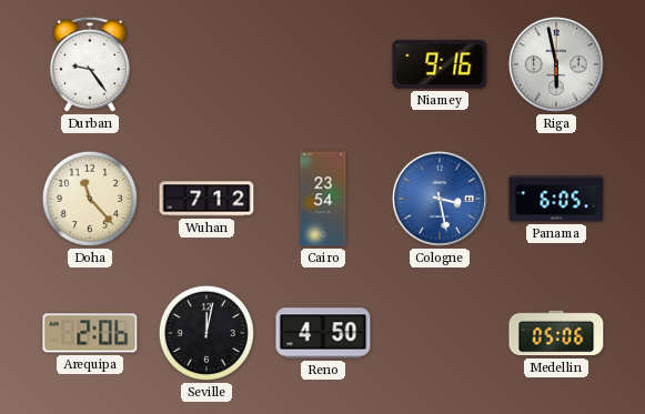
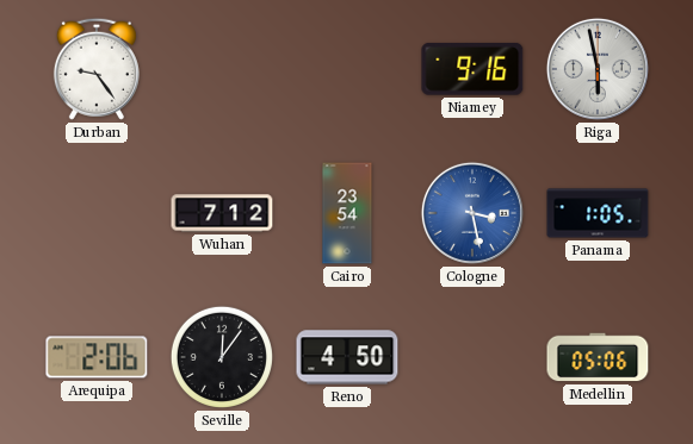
Doha: 11:23 -> none
Panama: 6:05 -> 1:05
Seville: 12:02 -> 12:06
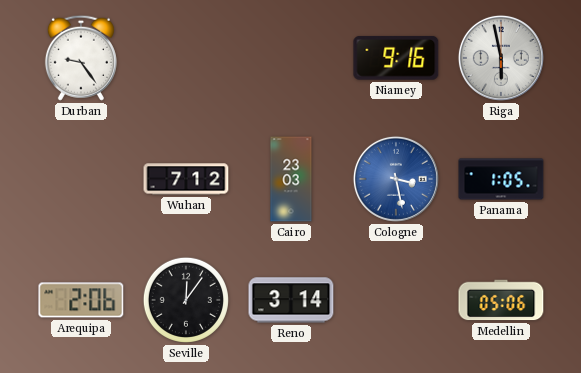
Cairo: 23:54 -> 23:03
Reno: 4:50 -> 3:14
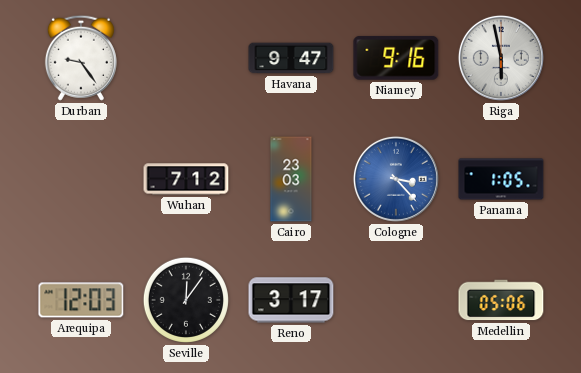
Havana: none -> 9:47
Cologne: 3:28 -> 3:23
Arequipa: 2:06 -> 12:03
Reno: 3:14 -> 3:17
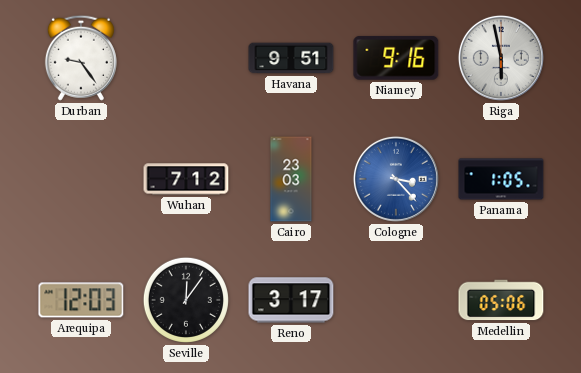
Havana: 9:47 -> 9:51
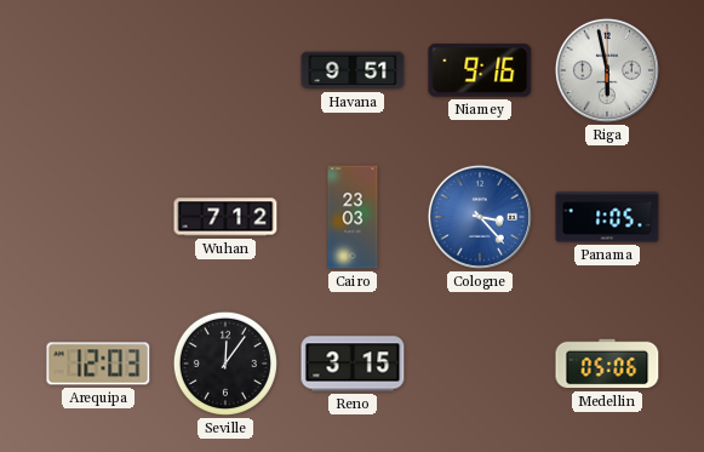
Durban: 9:24 -> none
Reno: 3:17 -> 3:15
